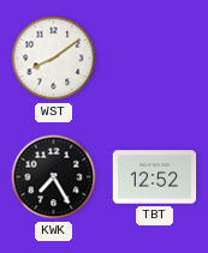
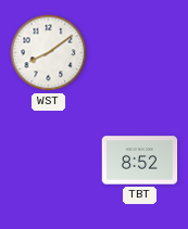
KWK: 7:25 -> none
TBT: 12:52 -> 8:52
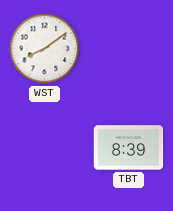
TBT: 8:52 -> 8:39
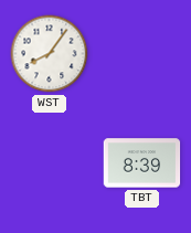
WST: 8:09 -> 8:06
